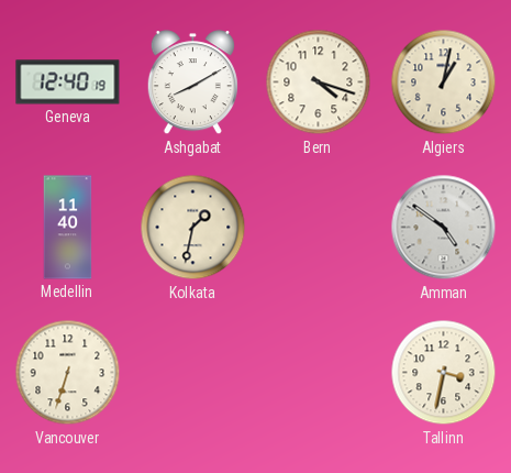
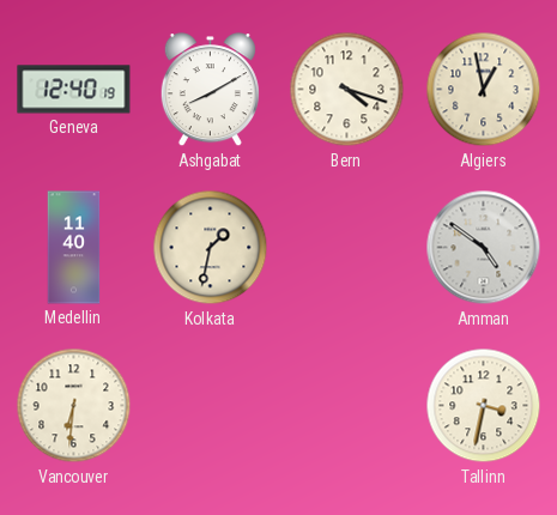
Algiers: 1:02 -> 12:58
Vancouver: 6:33 -> 6:31
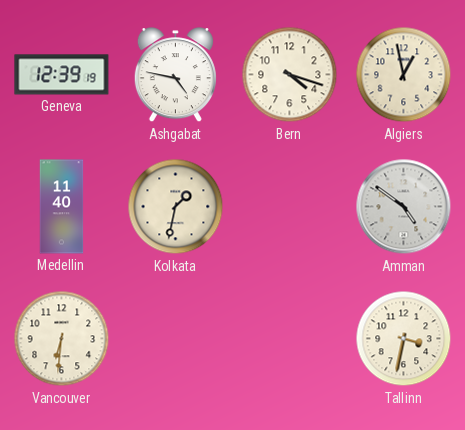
Geneva: 12:40 -> 12:39
Ashgabat: 8:10 -> 4:47
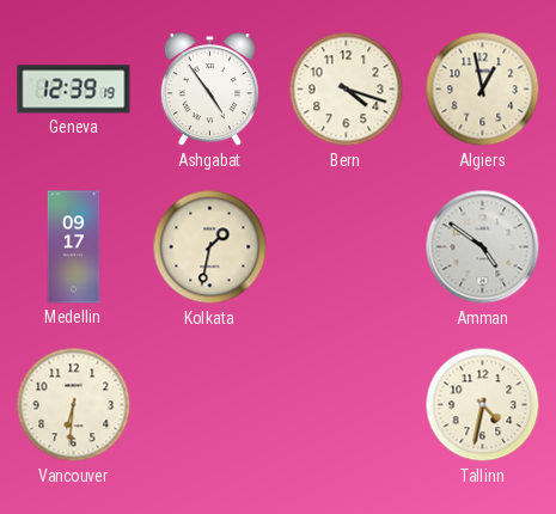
Ashgabat: 4:47 -> 4:54
Medellin: 11:40 -> 09:17
Tallinn: 3:32 -> 4:32
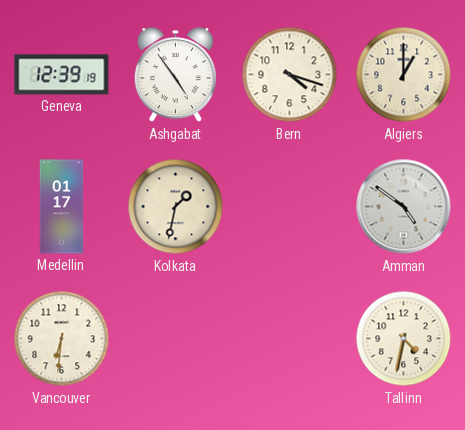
Algiers: 12:58 -> 1:00
Medellin: 09:17 -> 01:17
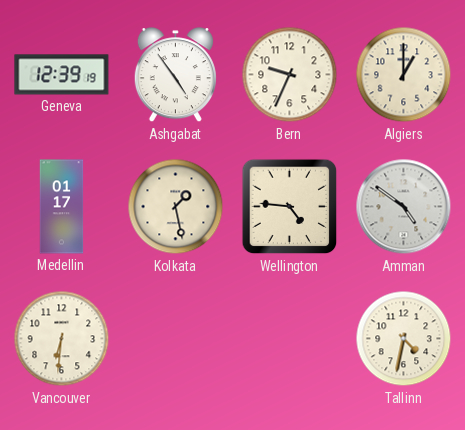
Bern: 4:18 -> 9:34
Kolkata: 1:32 -> 1:28
Wellington: none -> 4:46
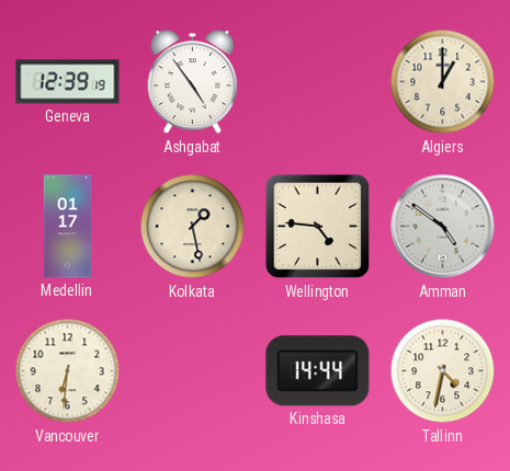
Bern: 9:34 -> none
Kinshasa: none -> 14:44
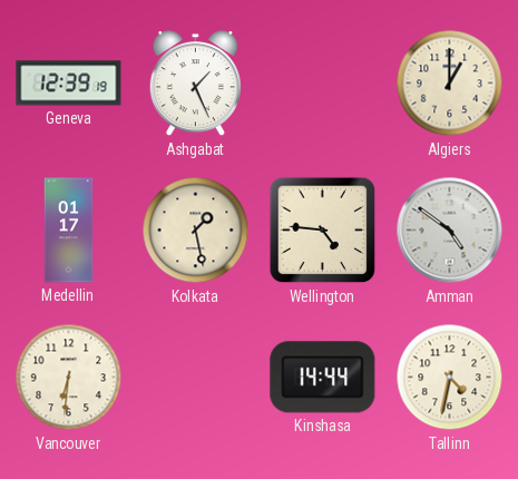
Ashgabat: 4:54 -> 1:26
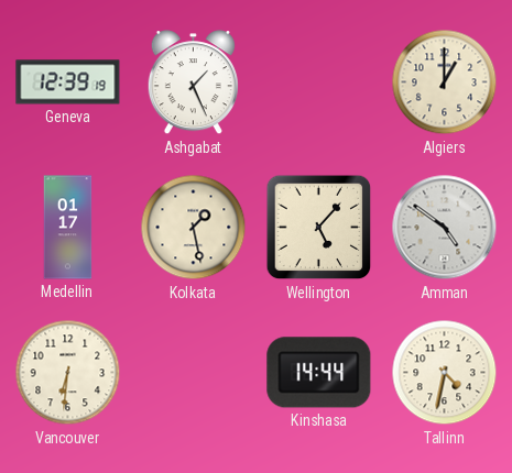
Wellington: 4:46 -> 5:07
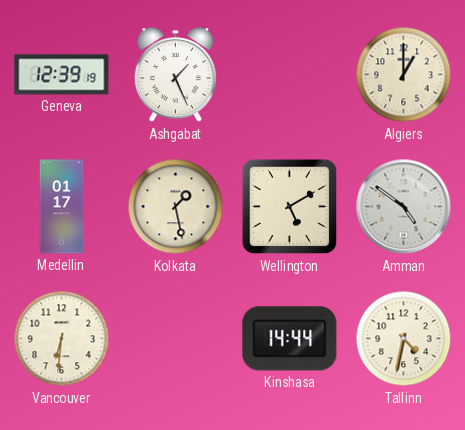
Wellington: 5:07 -> 5:10
